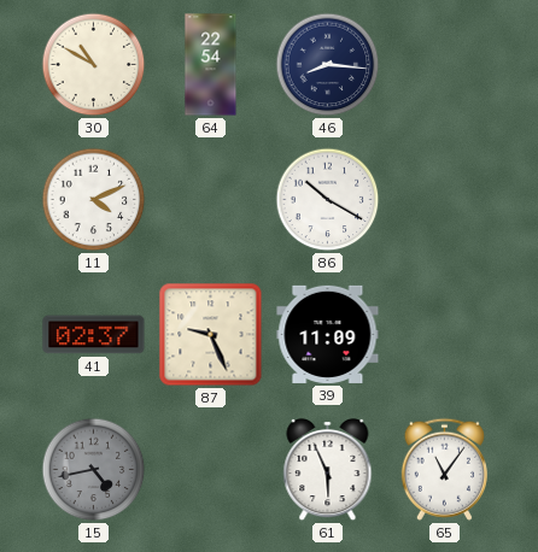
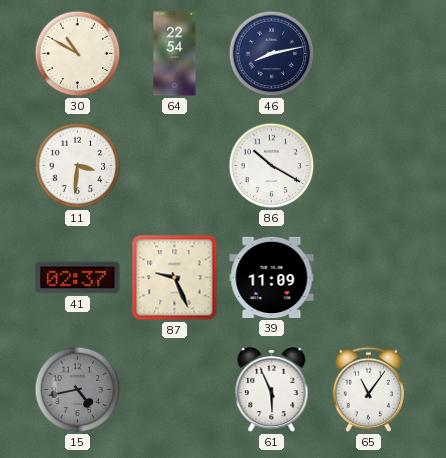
46: 8:16 -> 8:13
11: 4:11 -> 3:31
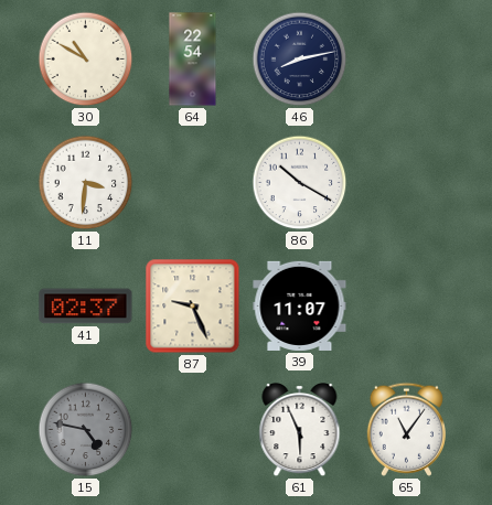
39: 11:09 -> 11:07
15: 4:43 -> 4:47
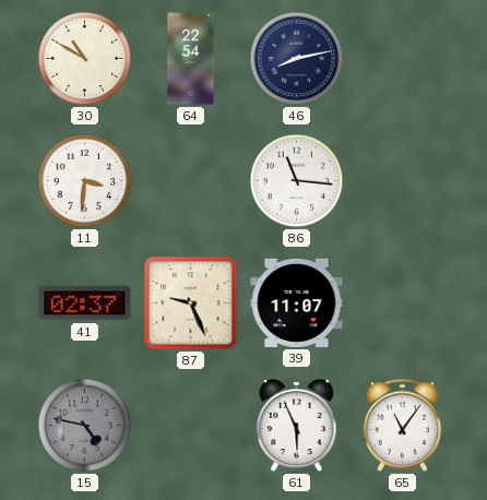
86: 10:20 -> 11:16
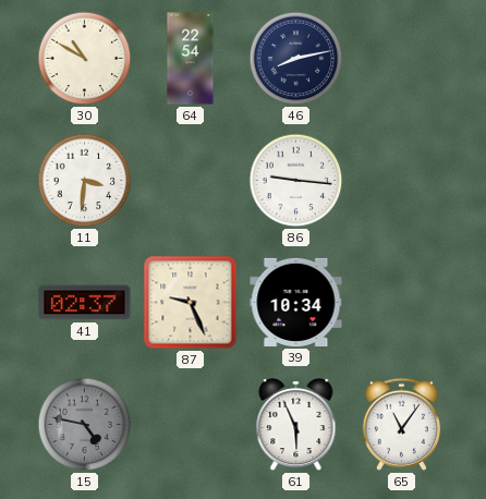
86: 11:16 -> 9:16
39: 11:07 -> 10:34
